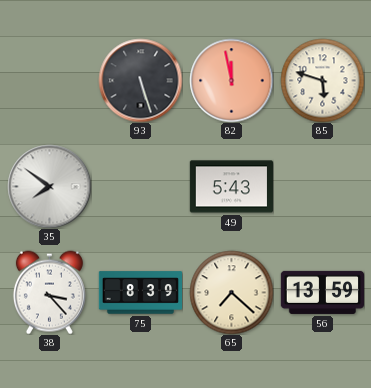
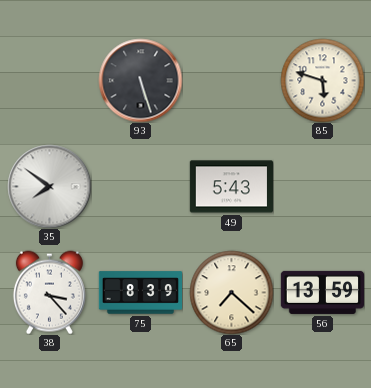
82: 11:58 -> none
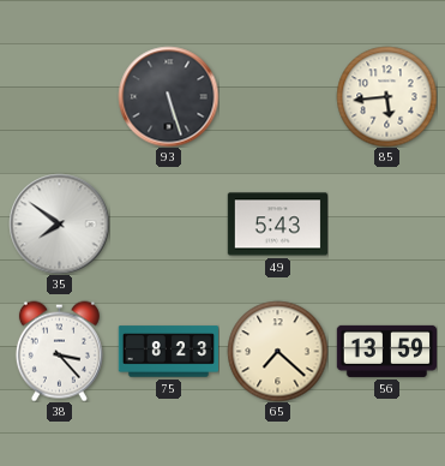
85: 5:48 -> 5:44
75: 8:39 -> 8:23
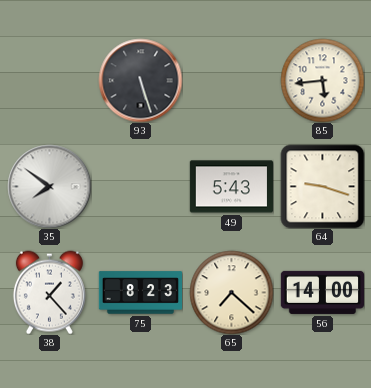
64: none -> 9:18
38: 3:23 -> 1:23
56: 13:59 -> 14:00
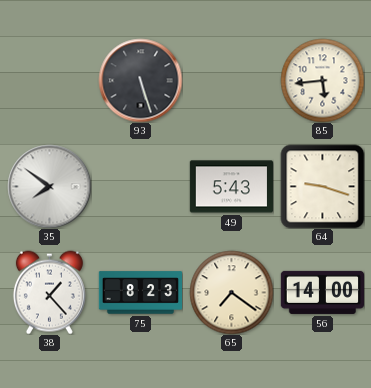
65: 7:22 -> 7:21
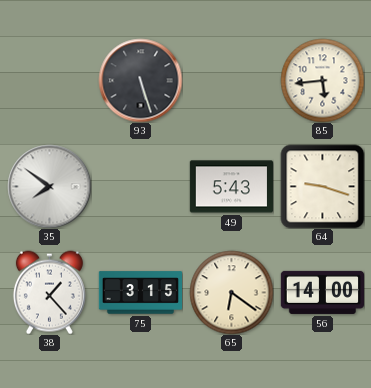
75: 8:23 -> 3:15
65: 7:21 -> 6:21
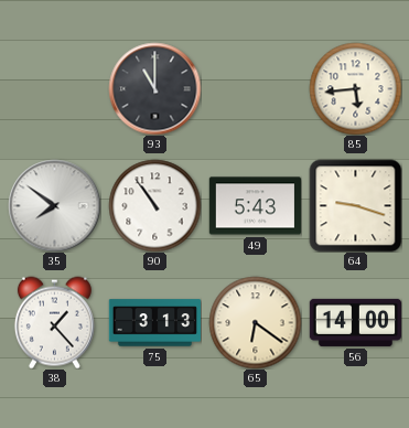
93: 5:27 -> 11:00
90: none -> 10:54
75: 3:15 -> 3:13
